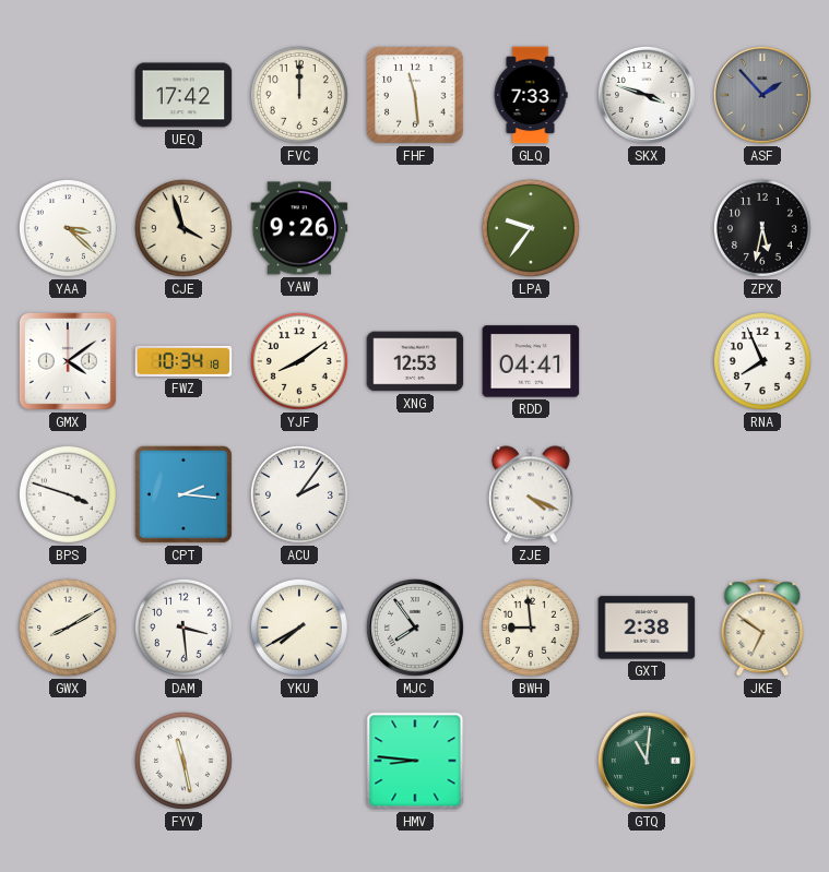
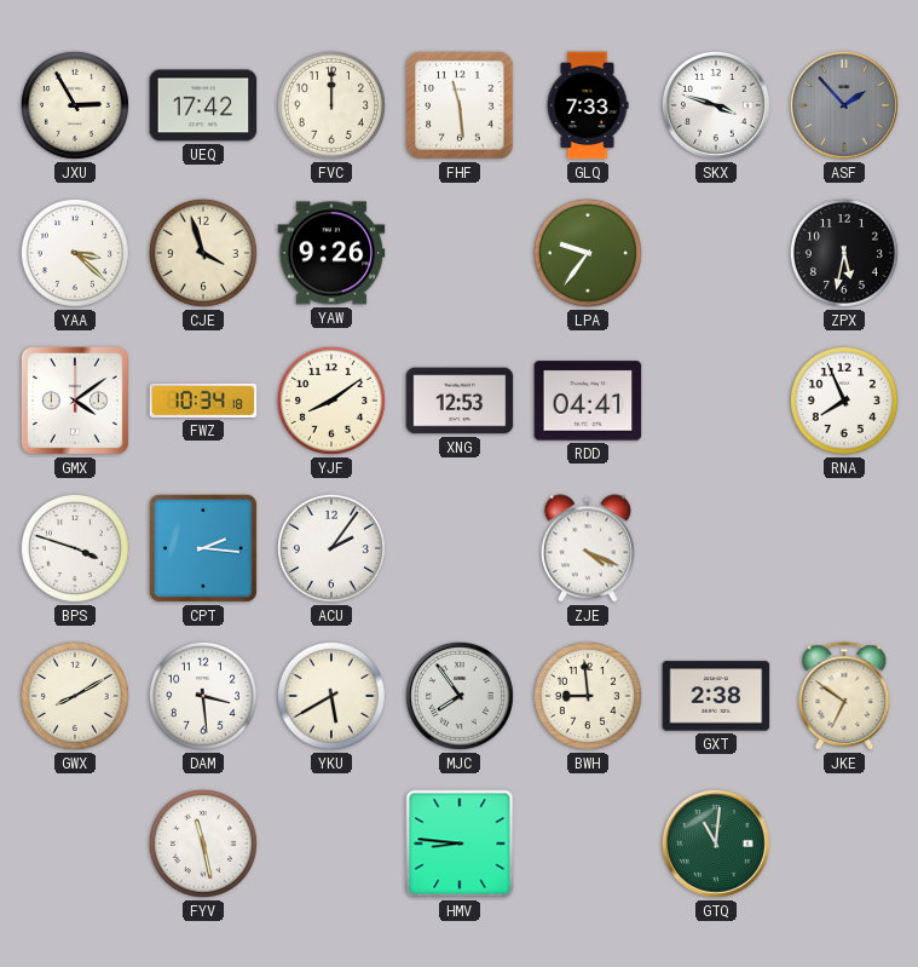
JXU: none -> 2:55
YKU: 7:40 -> 5:40
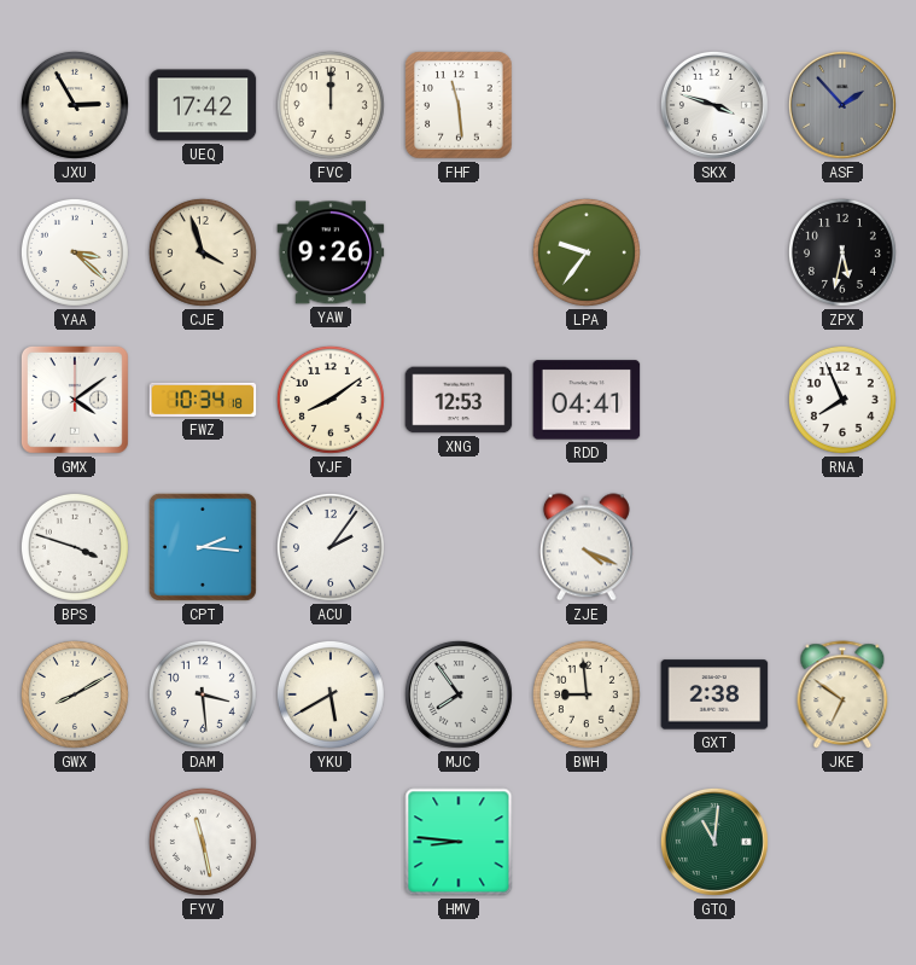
GLQ: 7:33 -> none
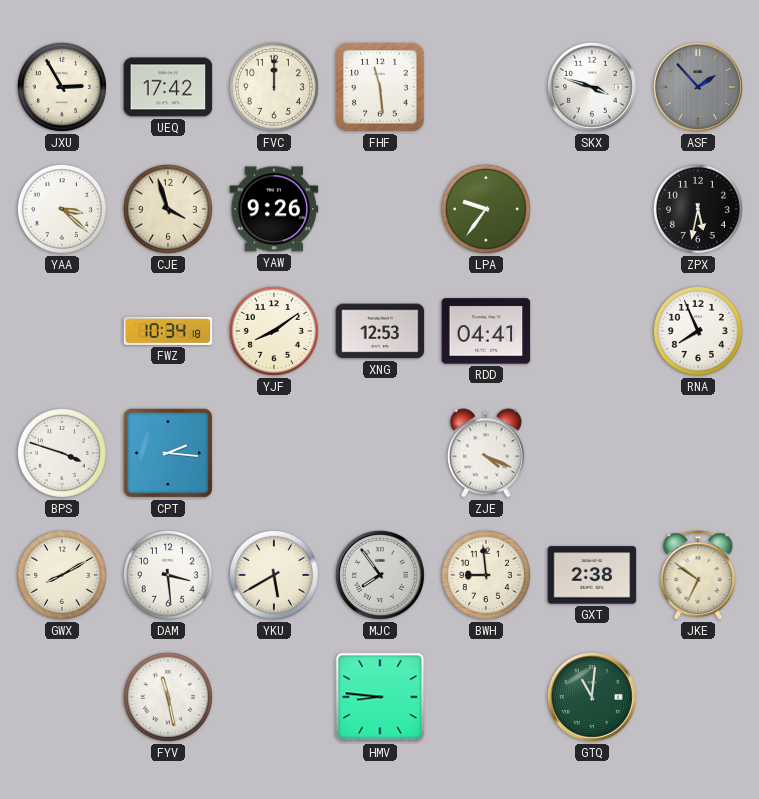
GMX: 4:09 -> none
ACU: 2:06 -> none
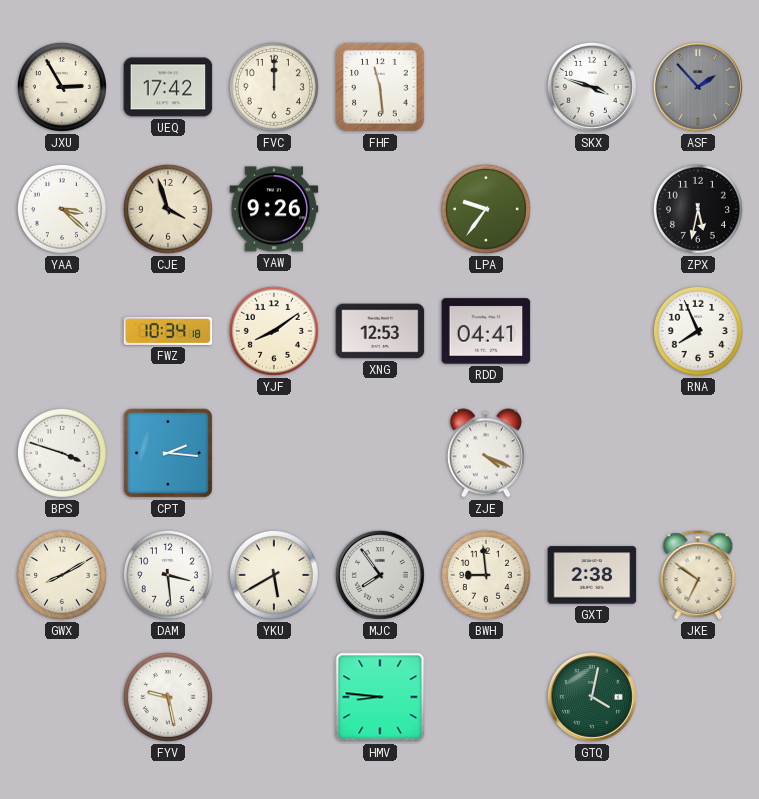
FYV: 11:28 -> 9:28
GTQ: 11:01 -> 4:02
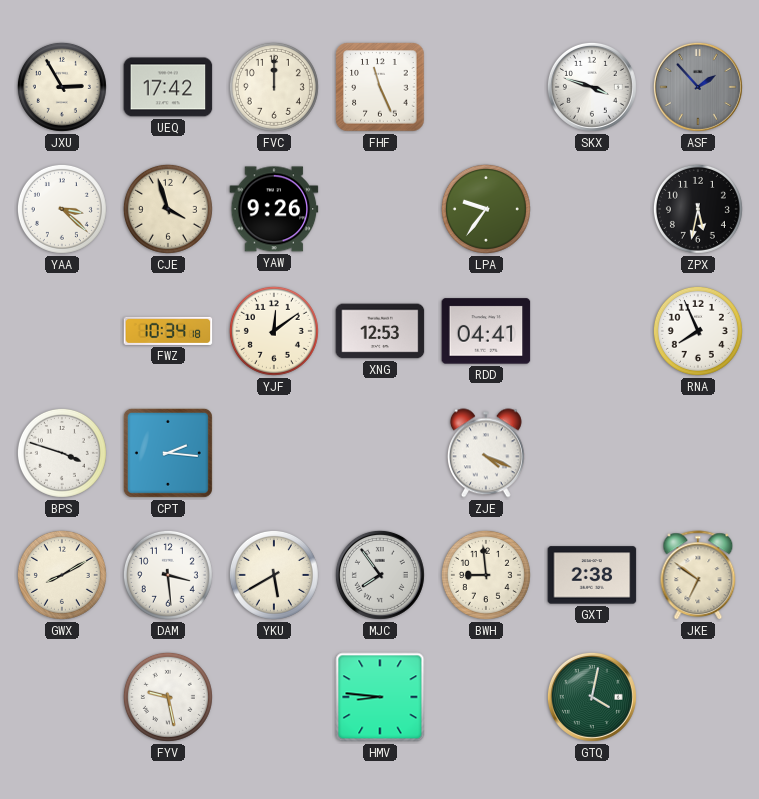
FHF: 11:29 -> 11:26
YJF: 8:09 -> 12:09
